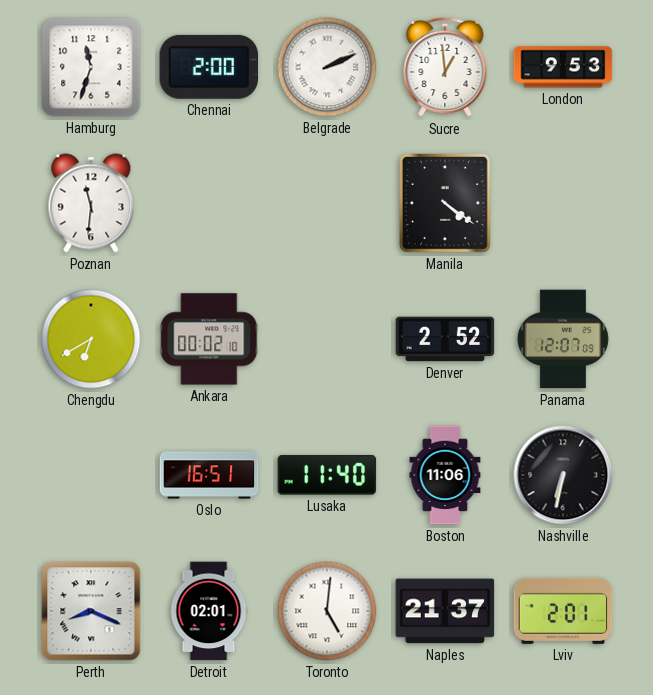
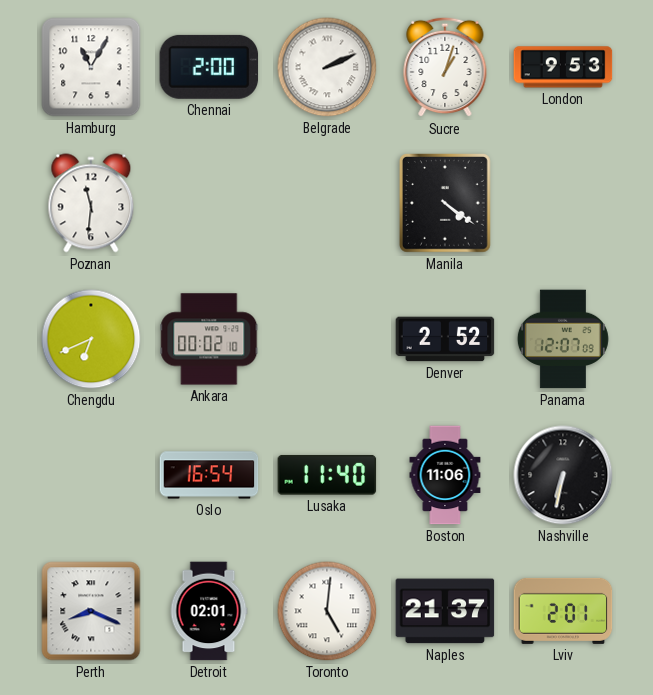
Hamburg: 11:33 -> 11:05
Sucre: 12:59 -> 1:03
Chengdu: 6:40 -> 6:41
Oslo: 16:51 -> 16:54
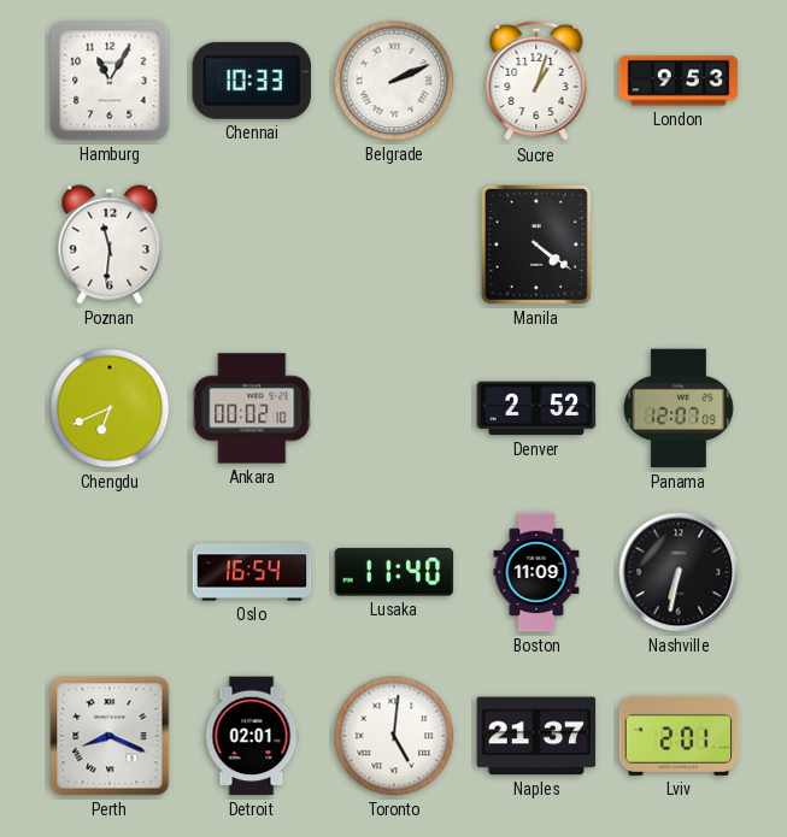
Chennai: 2:00 -> 10:33
Boston: 11:06 -> 11:09
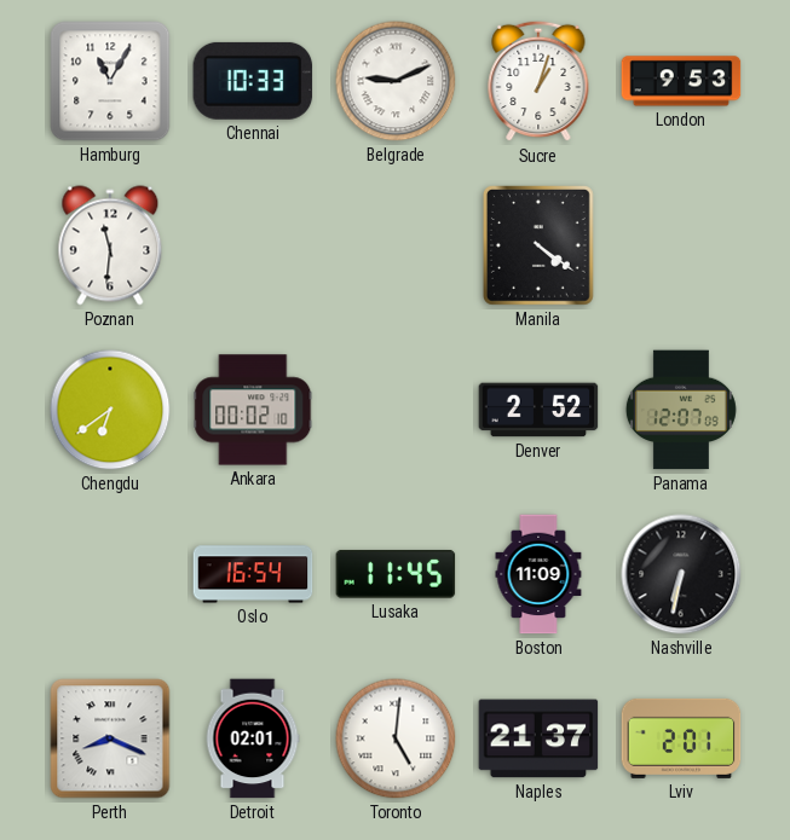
Belgrade: 2:11 -> 9:11
Chengdu: 6:41 -> 6:39
Lusaka: 11:40 -> 11:45
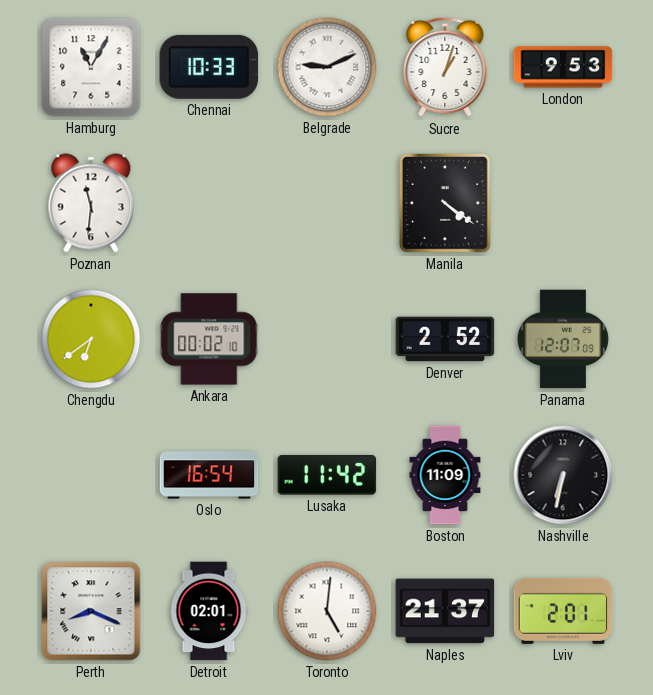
Lusaka: 11:45 -> 11:42
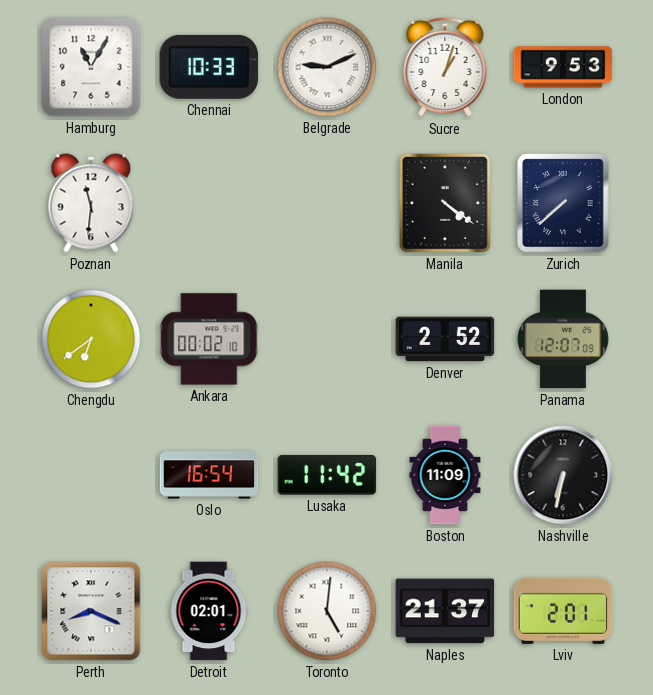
Zurich: none -> 7:38
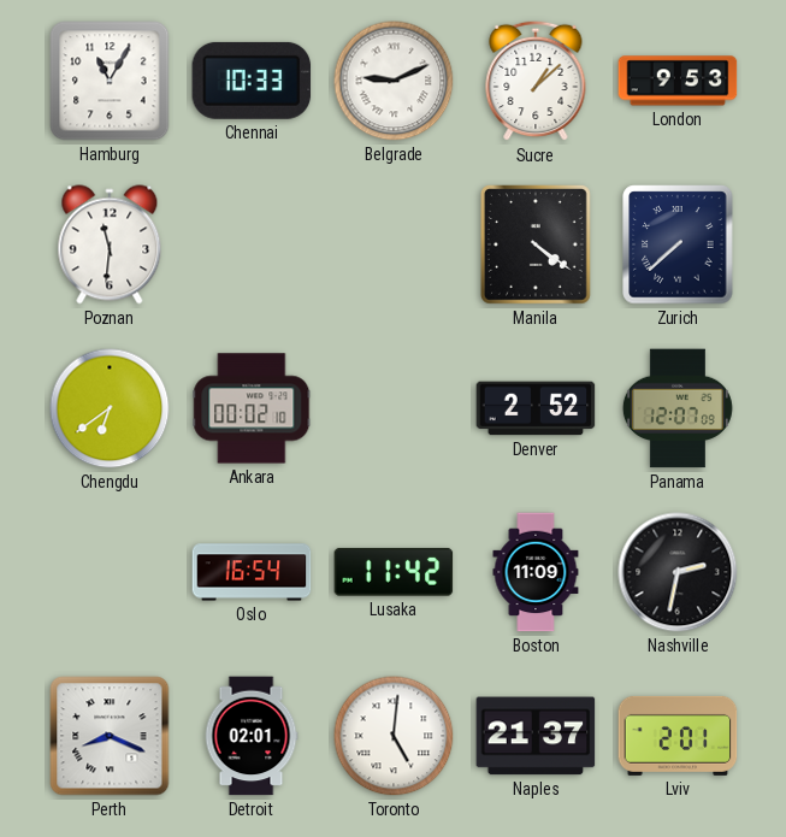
Sucre: 1:03 -> 1:08
Nashville: 6:32 -> 2:32
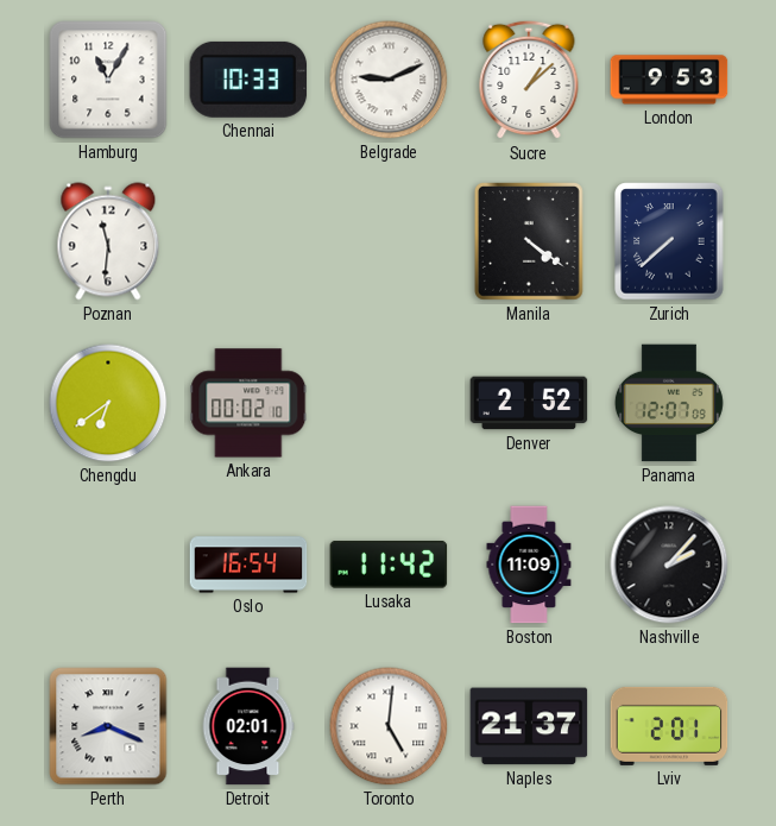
Nashville: 2:32 -> 2:07
